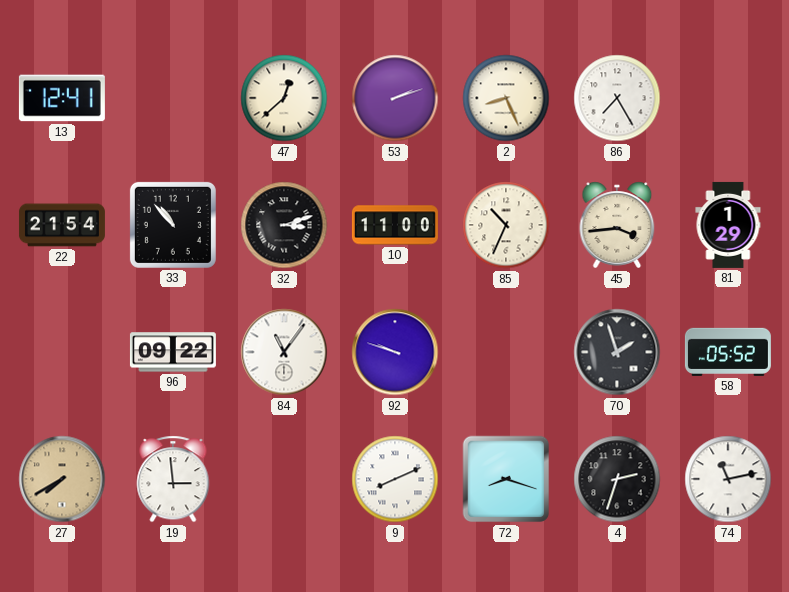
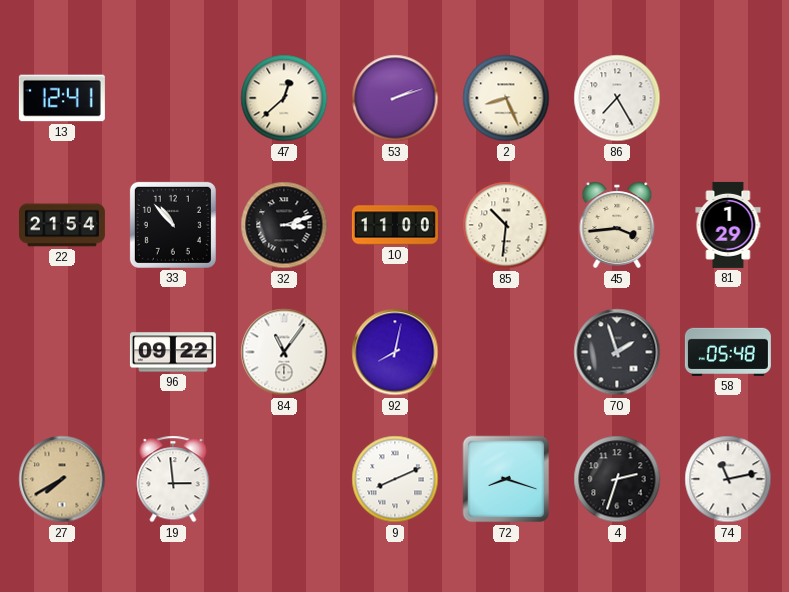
85: 10:34 -> 10:31
92: 9:48 -> 8:02
58: 05:52 -> 05:48
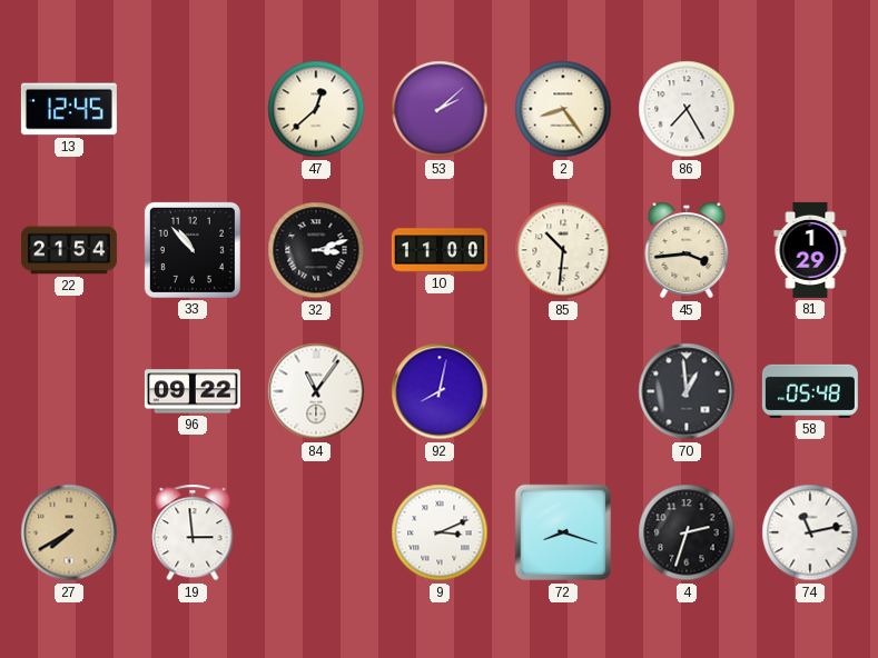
13: 12:41 -> 12:45
53: 2:12 -> 2:08
2: 8:26 -> 8:24
70: 1:57 -> 12:59
9: 8:11 -> 3:11
